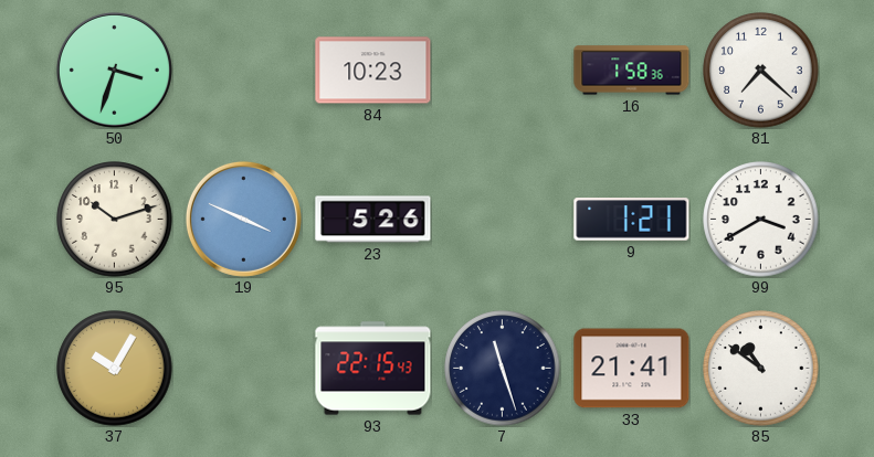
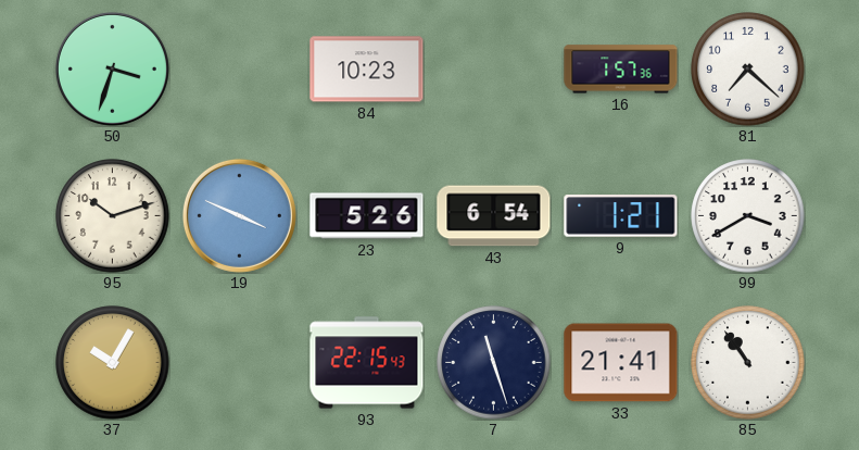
16: 1:58 -> 1:57
43: none -> 6:54
85: 10:51 -> 10:54
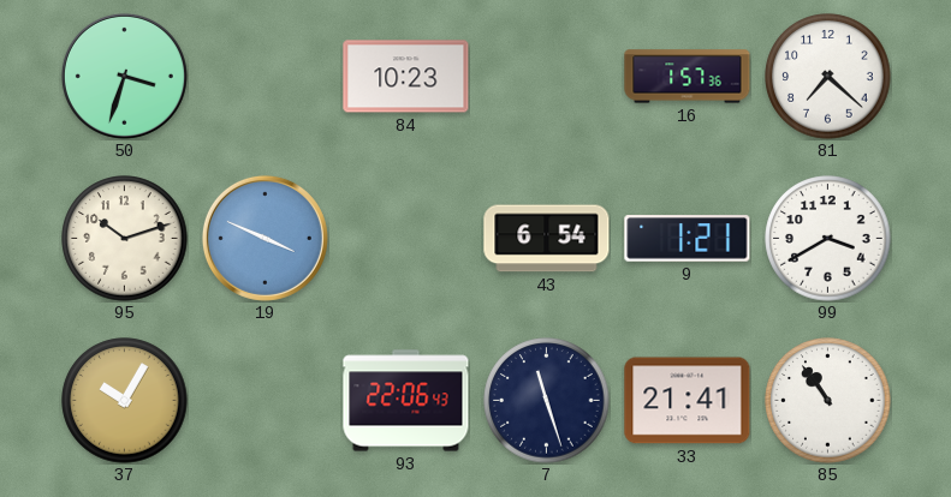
23: 5:26 -> none
93: 22:15 -> 22:06
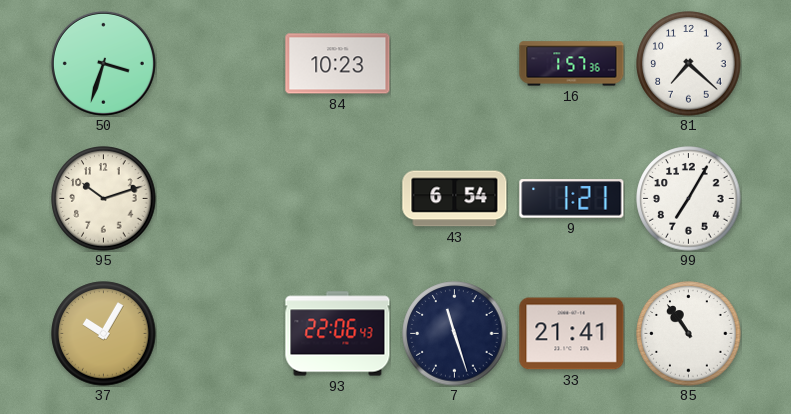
19: 3:49 -> none
99: 3:40 -> 7:05
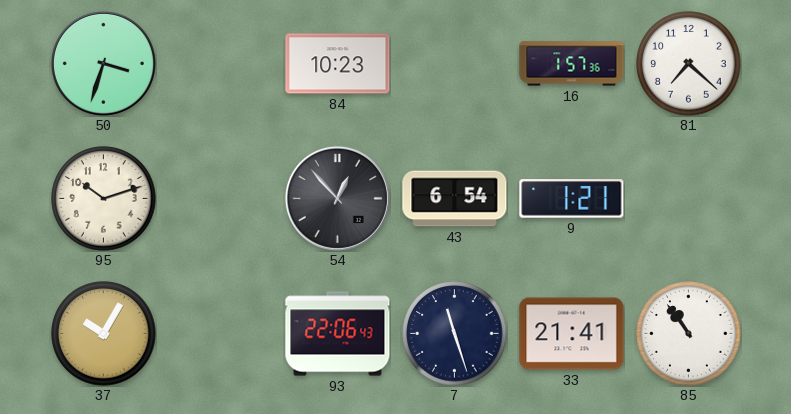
54: none -> 12:53
99: 7:05 -> none
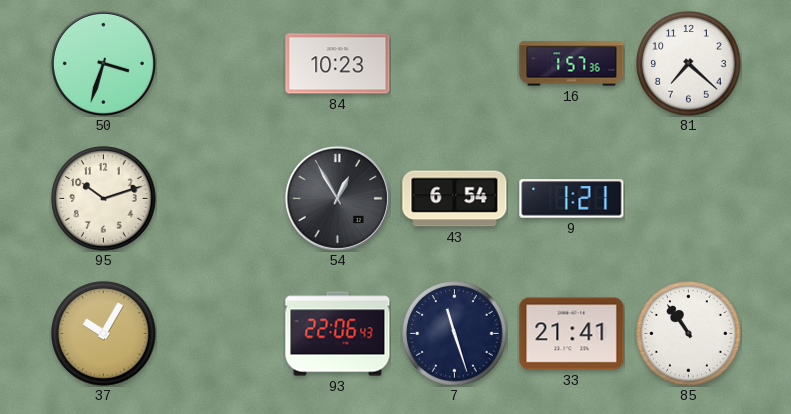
54: 12:53 -> 12:55
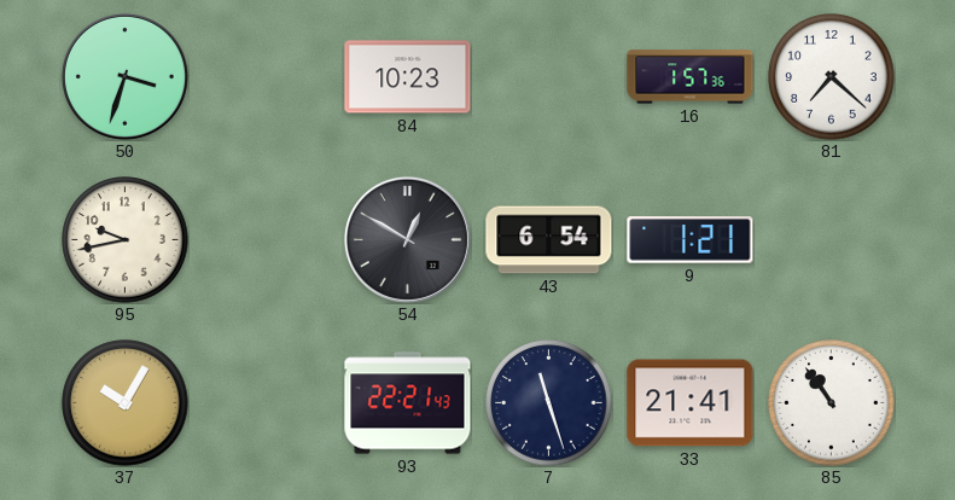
95: 10:12 -> 9:43
54: 12:55 -> 12:50
93: 22:06 -> 22:21
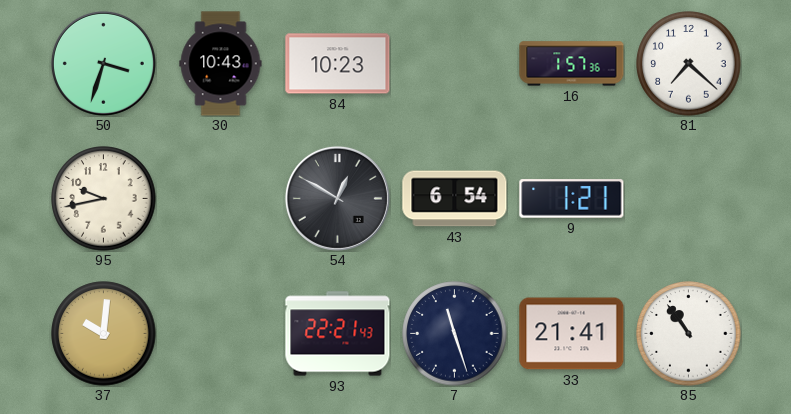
30: none -> 10:43
37: 10:05 -> 10:01
